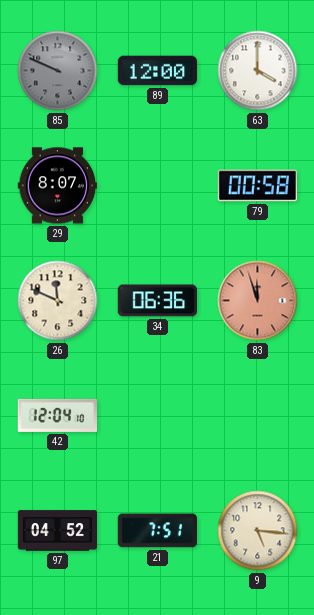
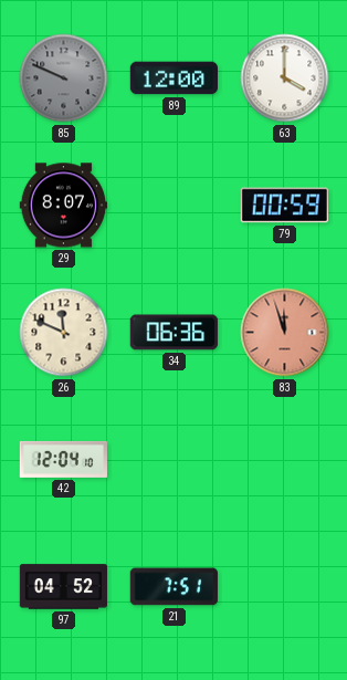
79: 00:58 -> 00:59
9: 5:16 -> none
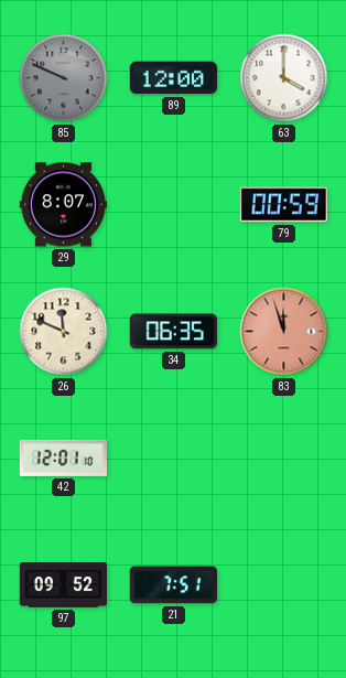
34: 06:36 -> 06:35
42: 12:04 -> 12:01
97: 04:52 -> 09:52
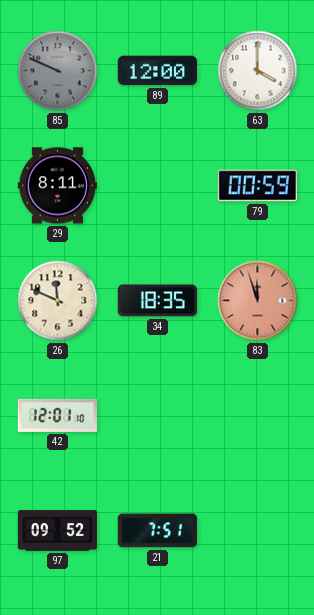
29: 8:07 -> 8:11
34: 06:35 -> 18:35
